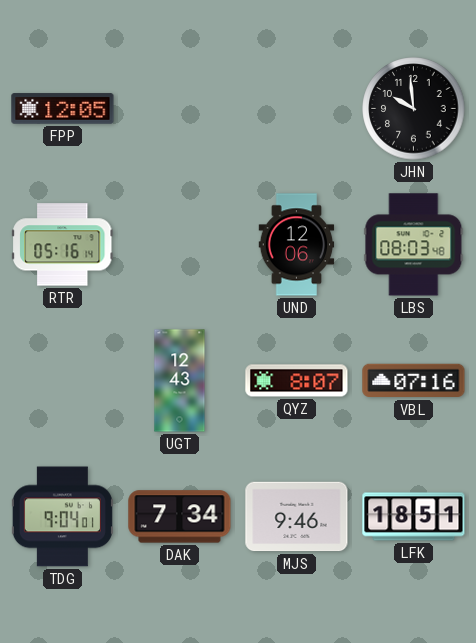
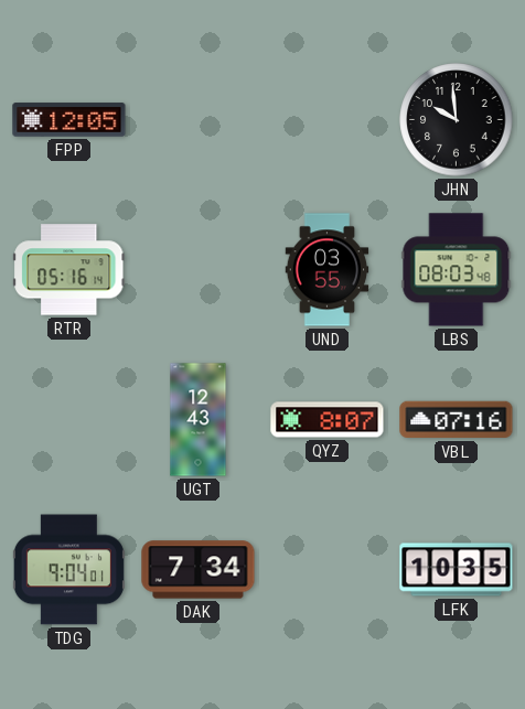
UND: 12:06 -> 03:55
MJS: 9:46 -> none
LFK: 18:51 -> 10:35
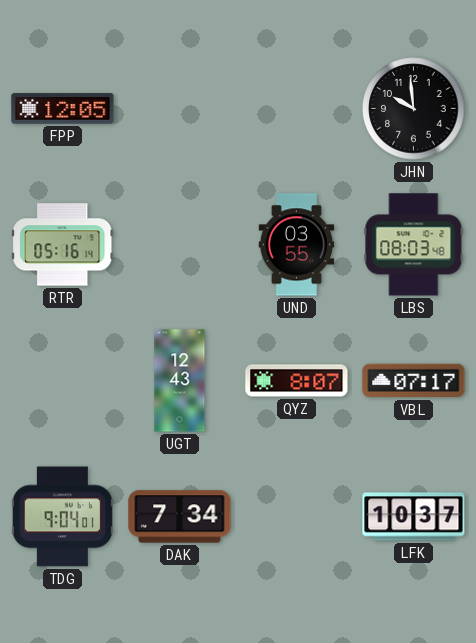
VBL: 07:16 -> 07:17
LFK: 10:35 -> 10:37
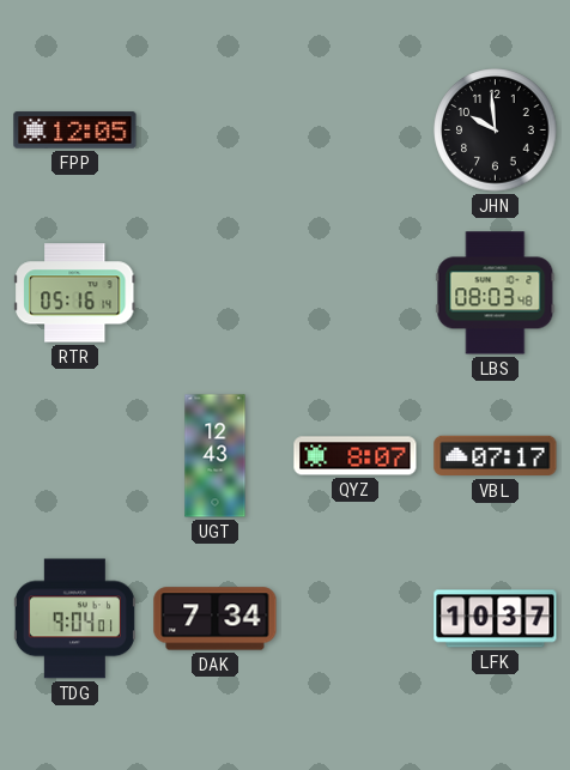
UND: 03:55 -> none
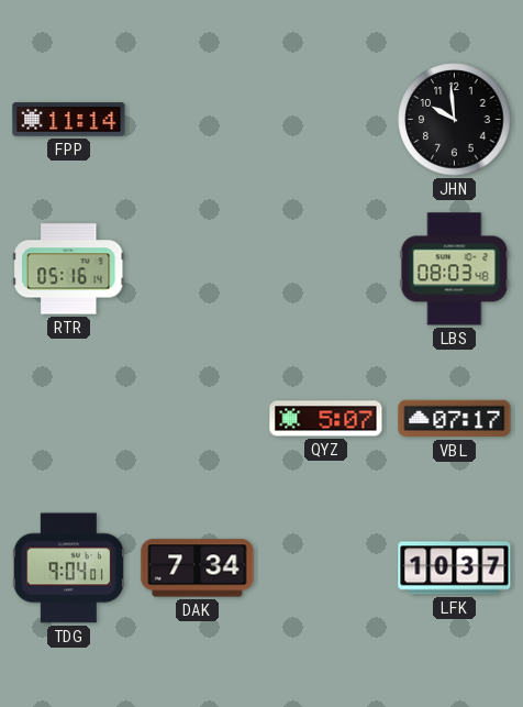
FPP: 12:05 -> 11:14
UGT: 12:43 -> none
QYZ: 8:07 -> 5:07
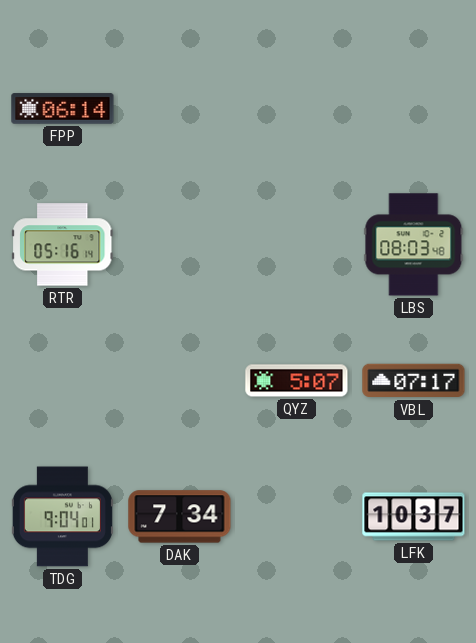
FPP: 11:14 -> 06:14
JHN: 9:59 -> none
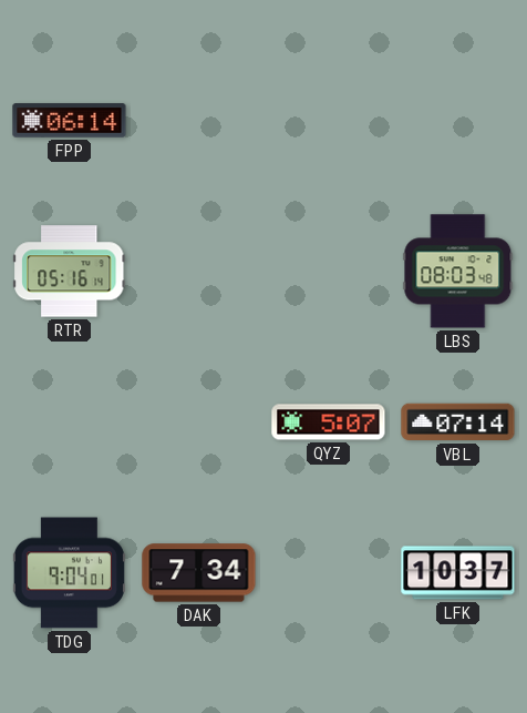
VBL: 07:17 -> 07:14
